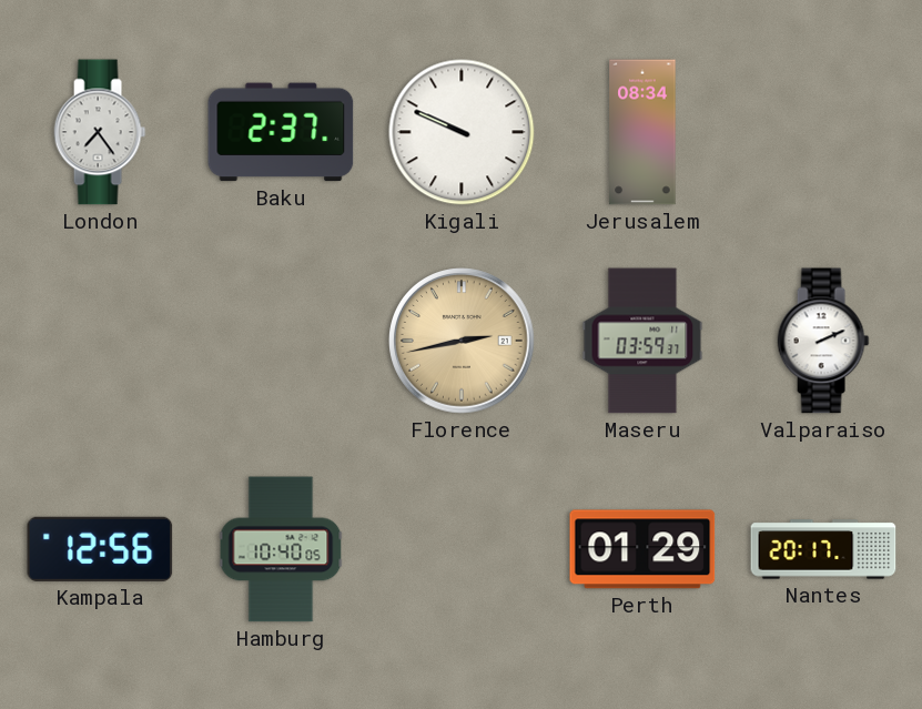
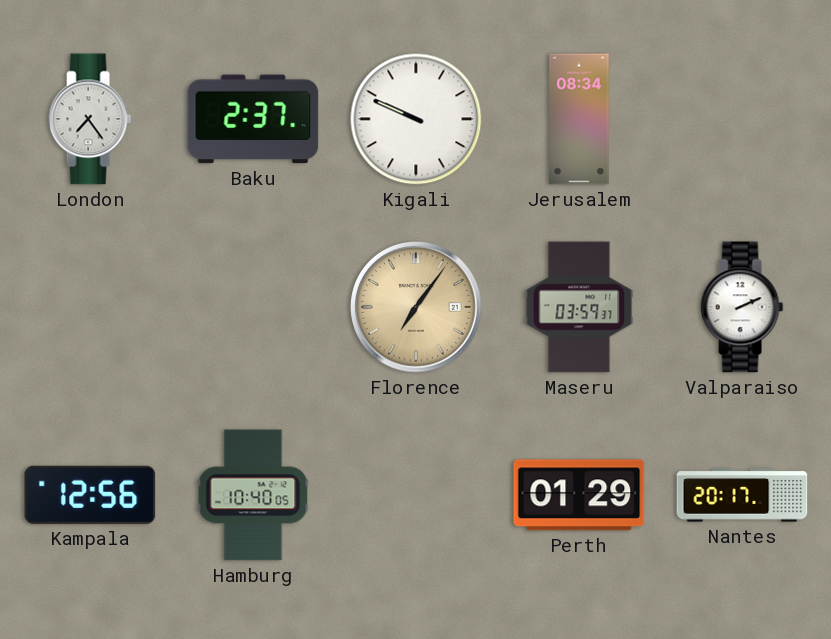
Florence: 2:43 -> 7:06
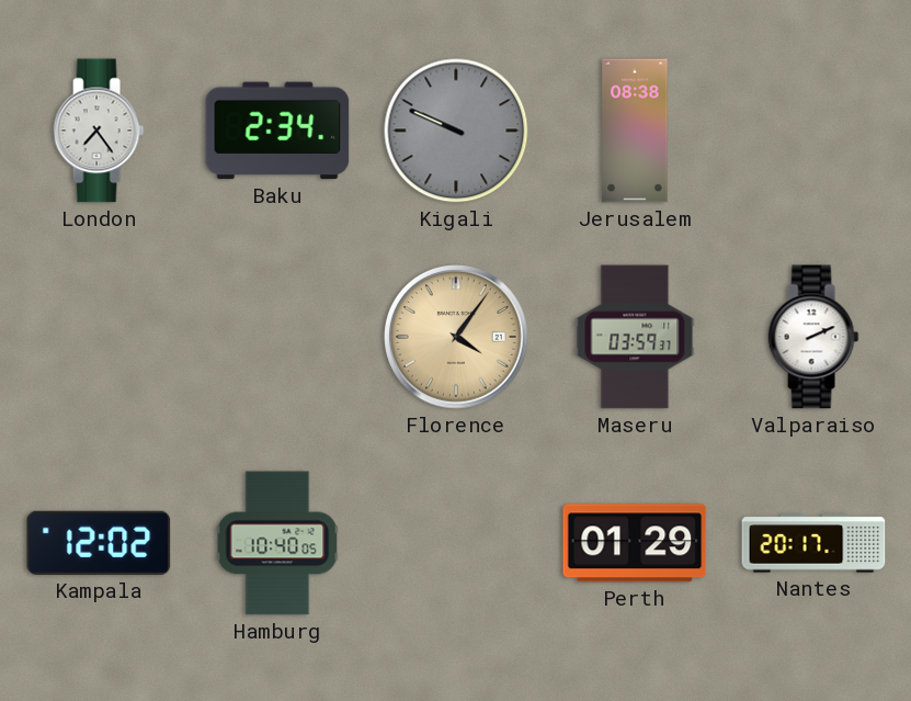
Baku: 2:37 -> 2:34
Kigali dial: white -> grey
Jerusalem: 08:34 -> 08:38
Florence: 7:06 -> 4:06
Kampala: 12:56 -> 12:02
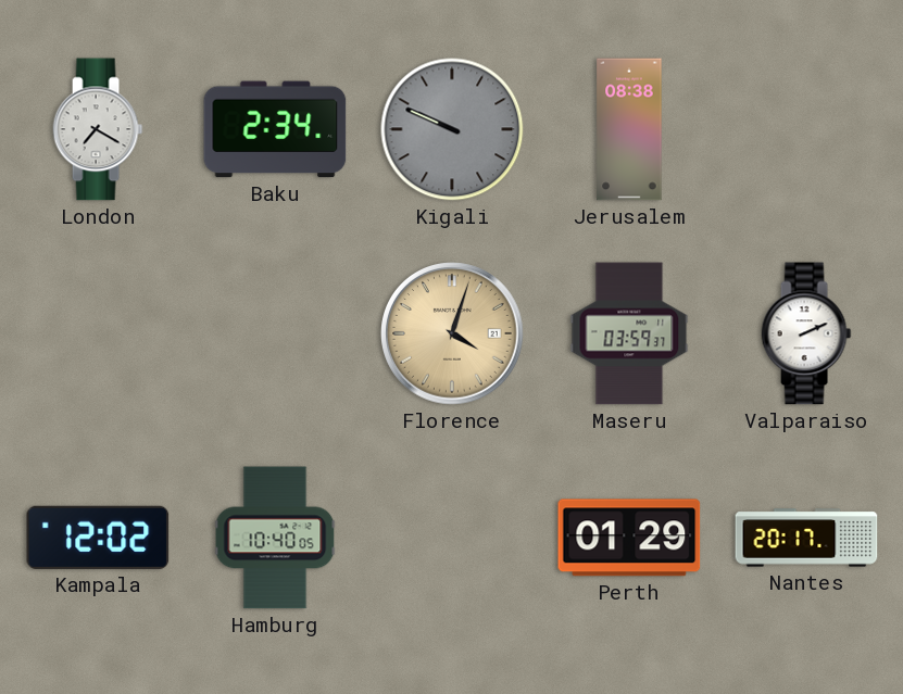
London: 7:24 -> 7:20
Florence: 4:06 -> 4:03
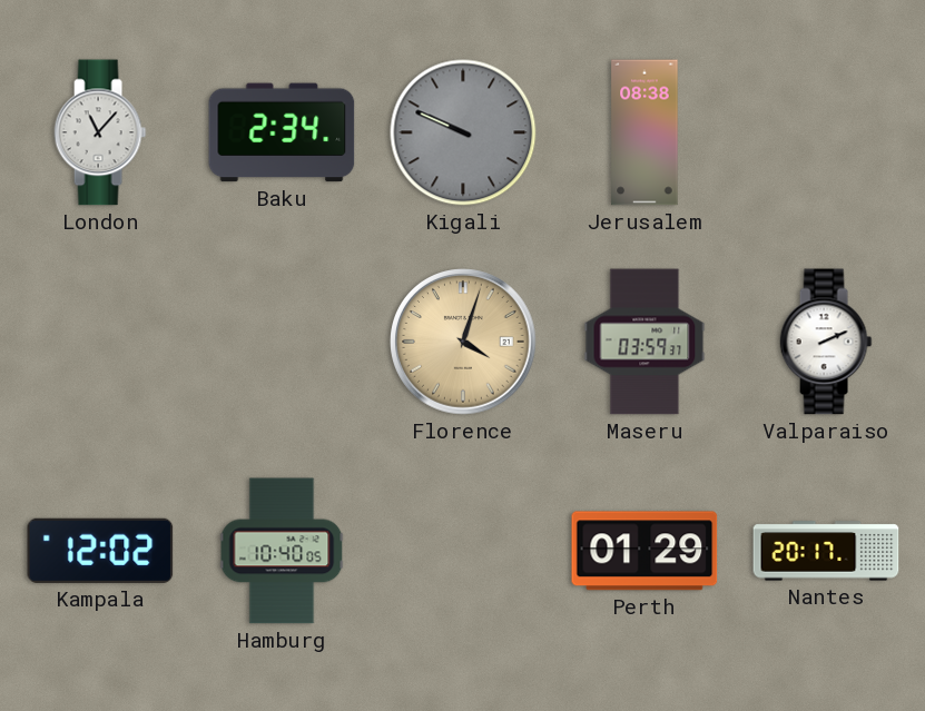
London: 7:20 -> 11:07
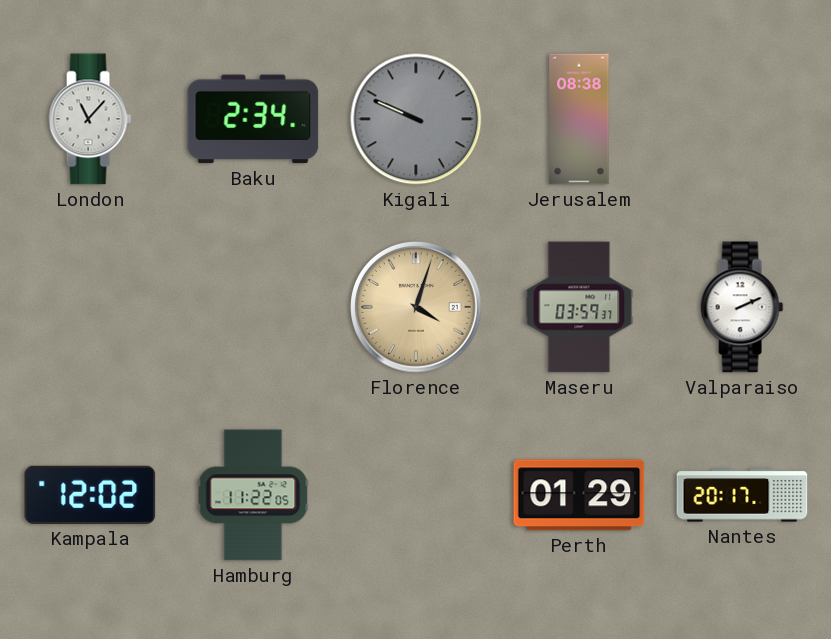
Hamburg: 10:40 -> 11:22
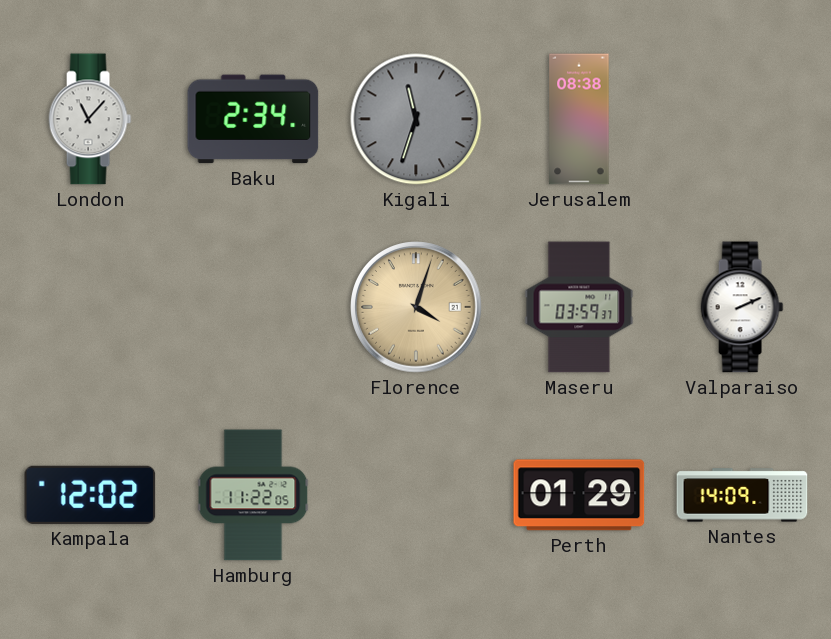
Kigali: 9:49 -> 11:33
Nantes: 20:17 -> 14:09
